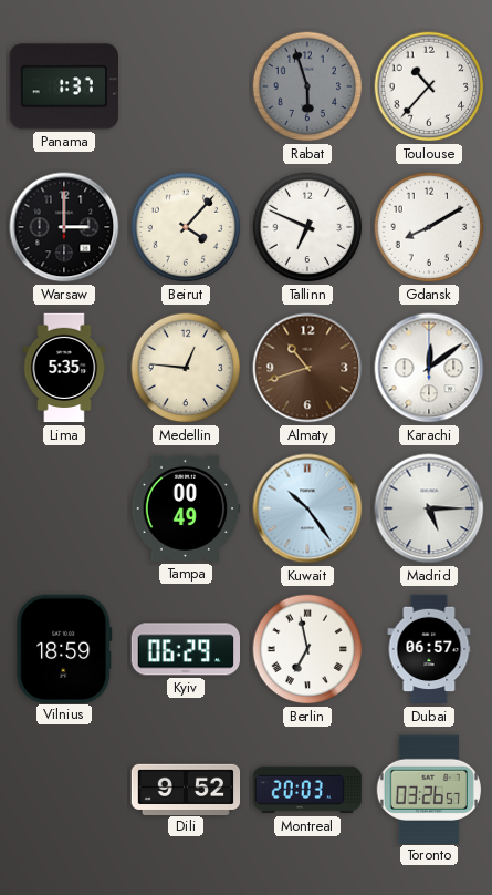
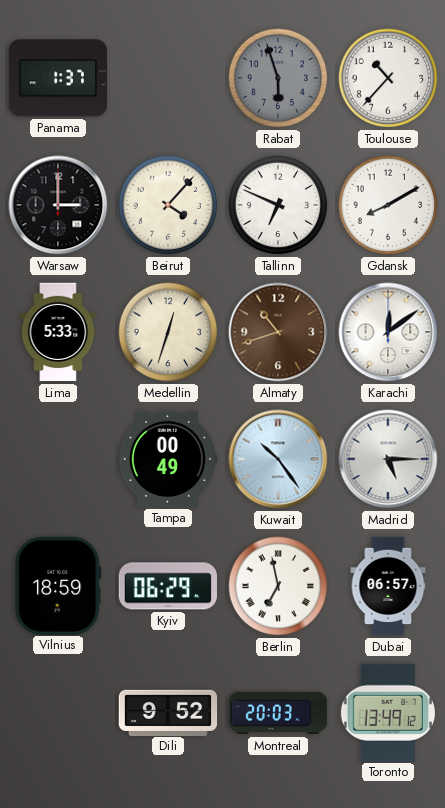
Lima: 5:35 -> 5:33
Medellin: 12:46 -> 12:33
Toronto: 03:26 -> 13:49
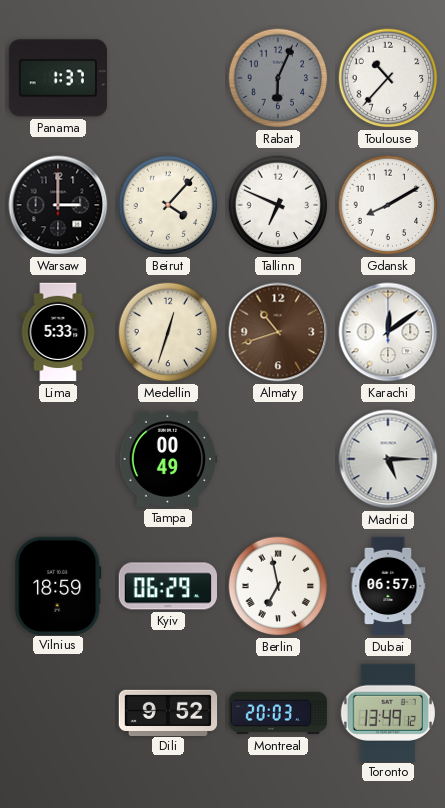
Rabat: 5:57 -> 6:04
Kuwait: 10:24 -> none
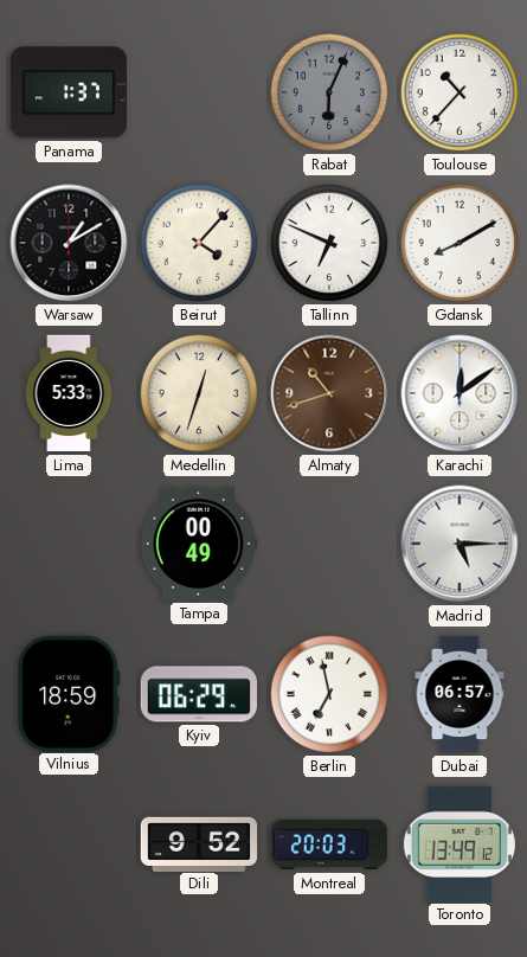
Warsaw: 3:00 -> 1:10
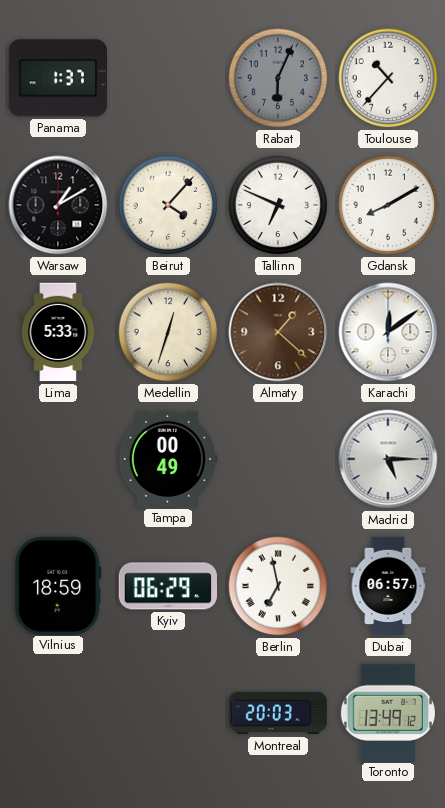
Almaty: 10:42 -> 1:22
Dili: 9:52 -> none
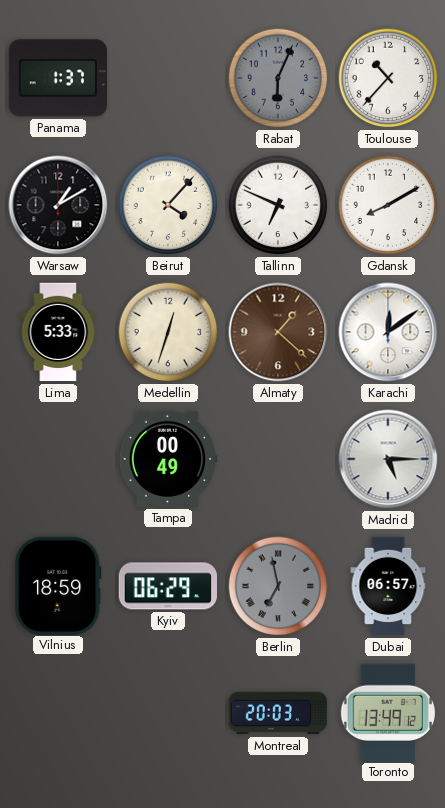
Berlin dial: white -> grey
